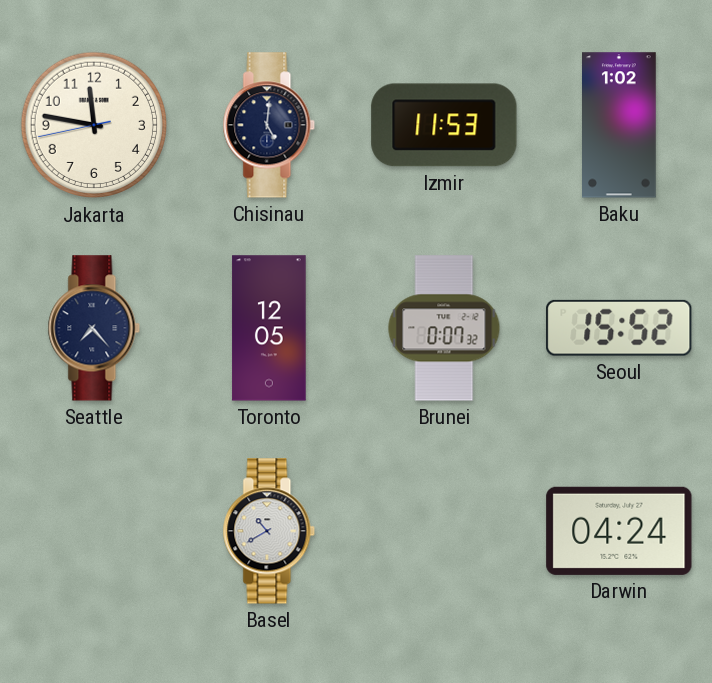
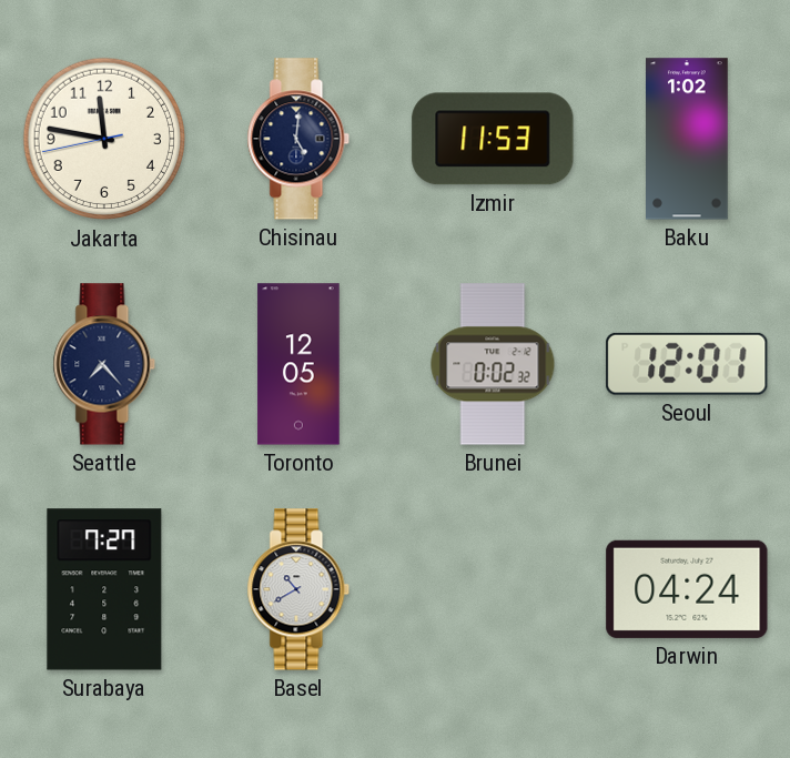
Brunei: 0:07 -> 0:02
Seoul: 15:52 -> 12:01
Surabaya: none -> 7:27
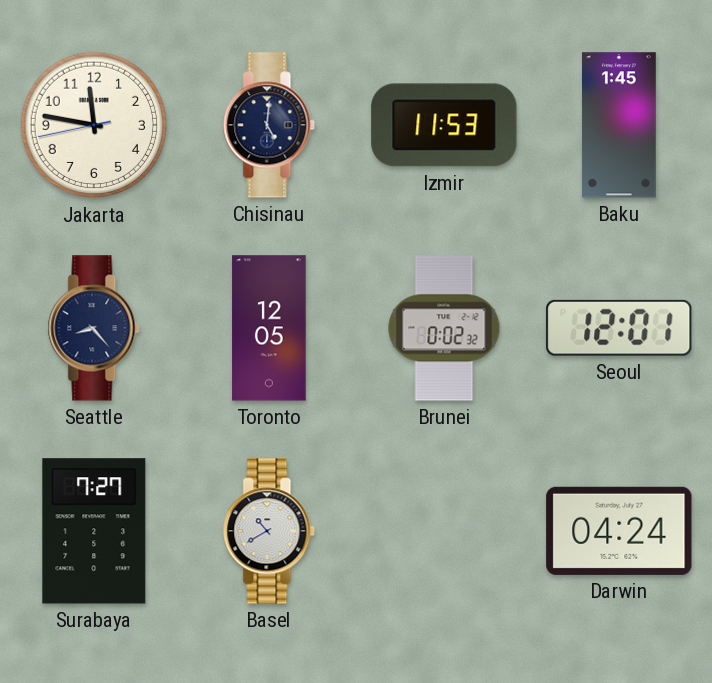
Baku: 1:02 -> 1:45
Seattle: 7:23 -> 8:23
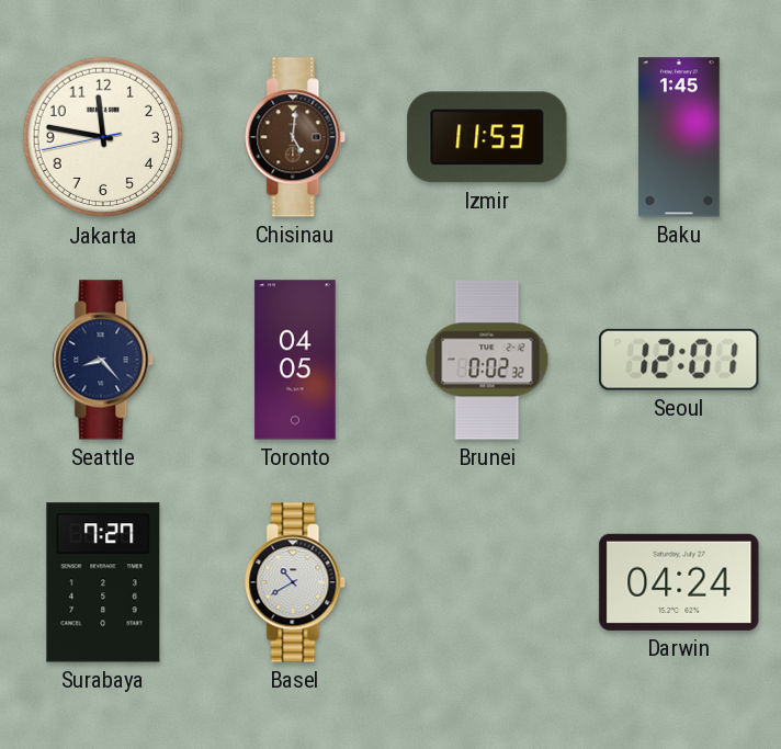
Chisinau dial: navy -> brown
Toronto: 12:05 -> 04:05
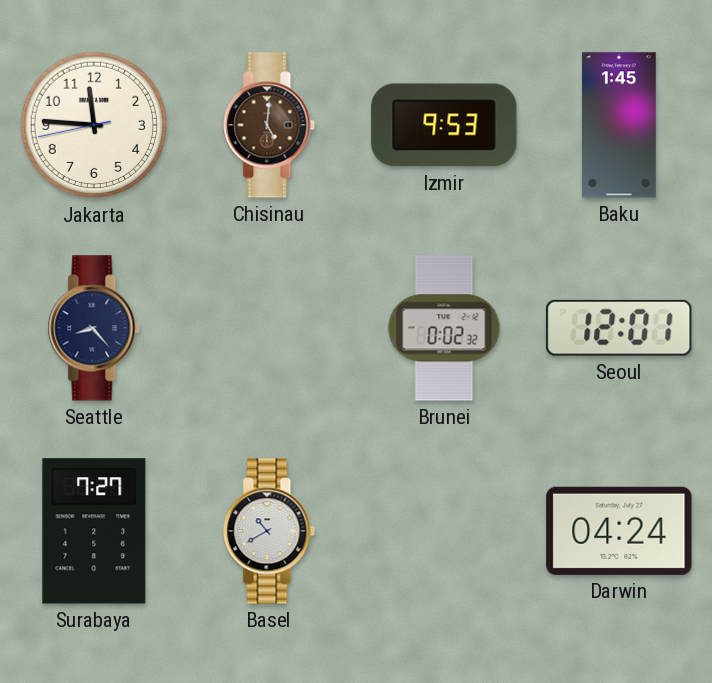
Jakarta: 11:46 -> 11:45
Izmir: 11:53 -> 9:53
Toronto: 04:05 -> none
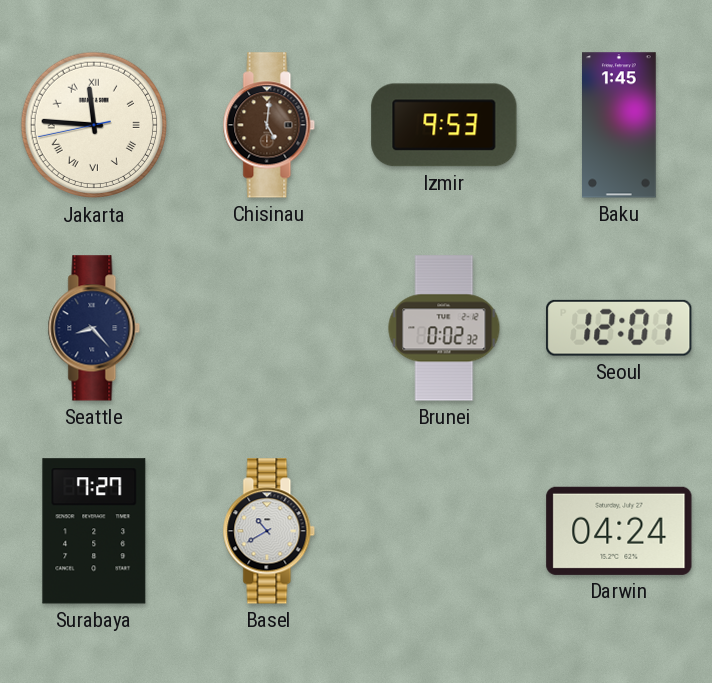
Jakarta numerals: Arabic -> Roman
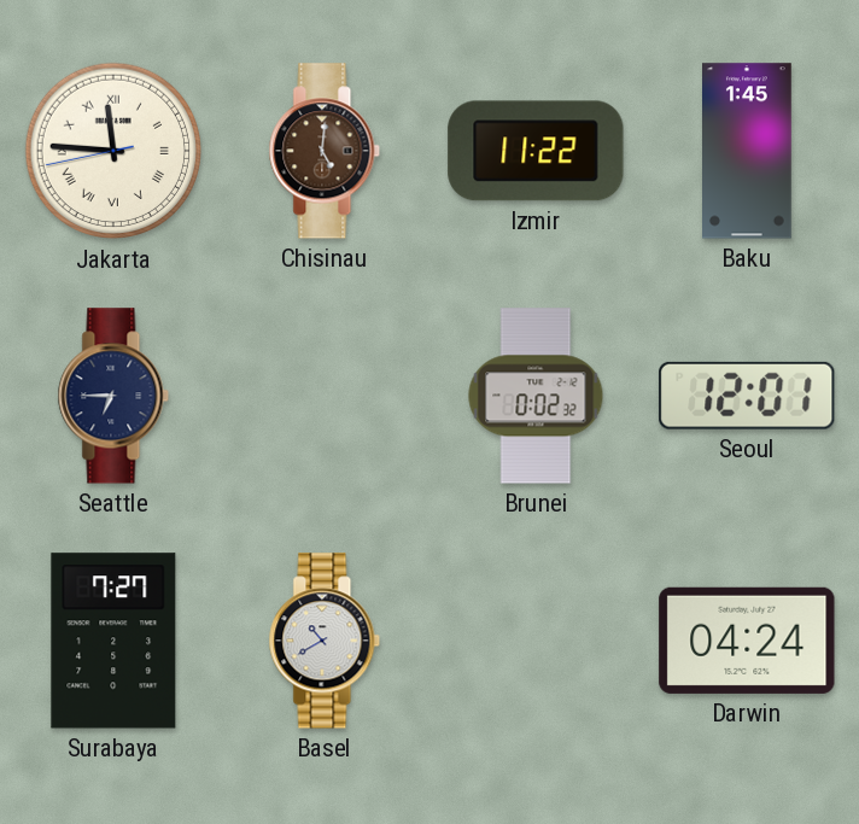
Izmir: 9:53 -> 11:22
Seattle: 8:23 -> 6:45
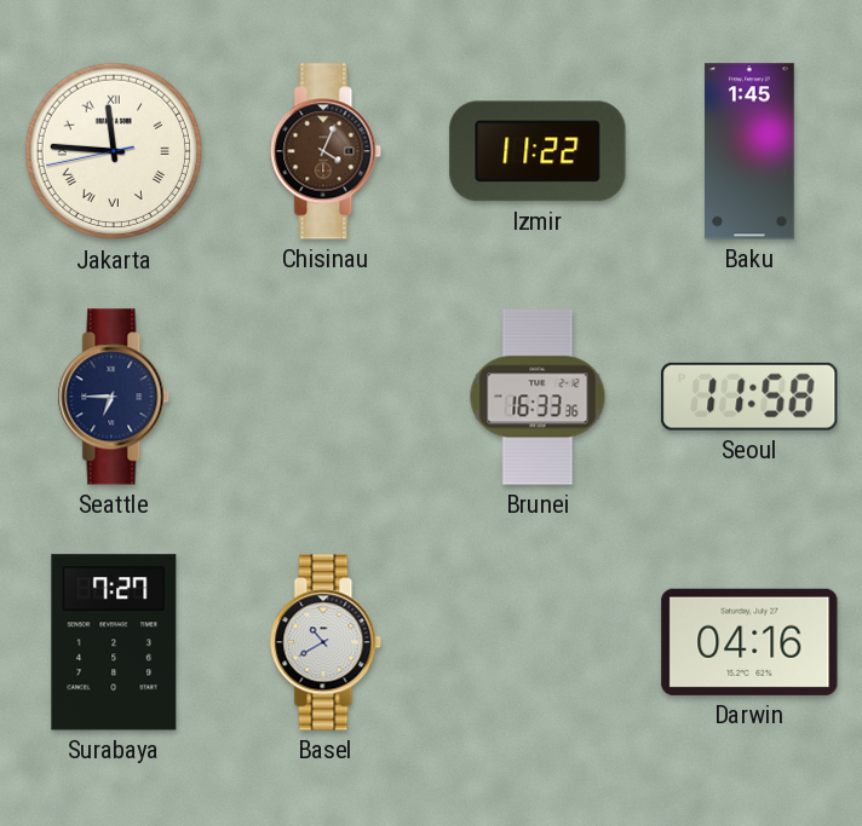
Chisinau: 5:01 -> 4:04
Brunei: 0:02 -> 16:33
Seoul: 12:01 -> 11:58
Darwin: 04:24 -> 04:16
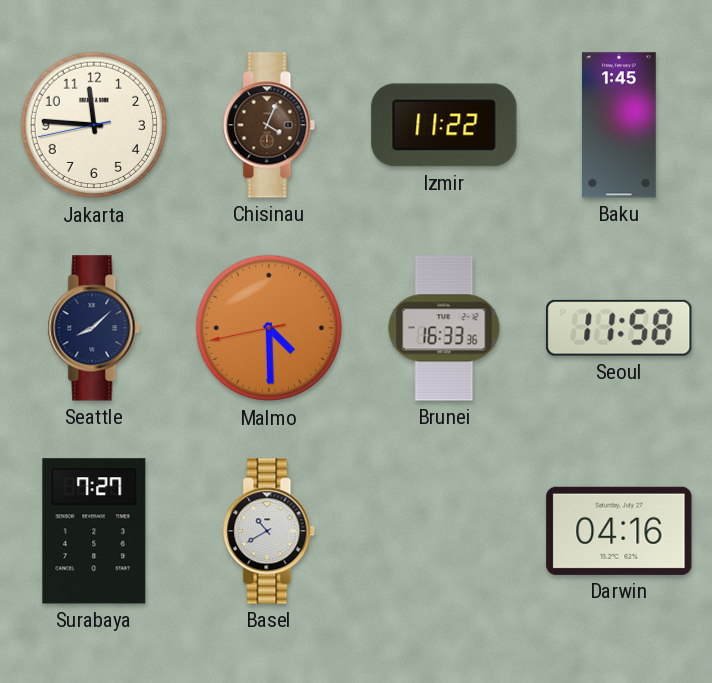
Jakarta numerals: Roman -> Arabic
Seattle: 6:45 -> 8:08
Malmo: none -> 4:29
